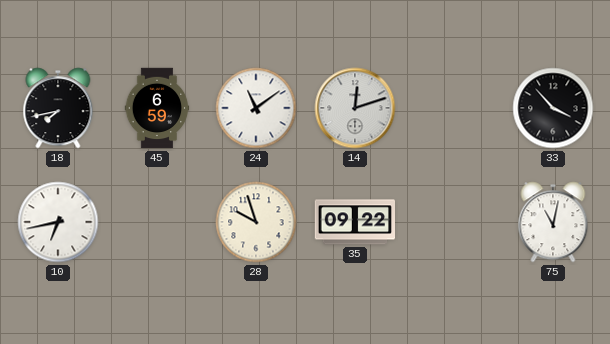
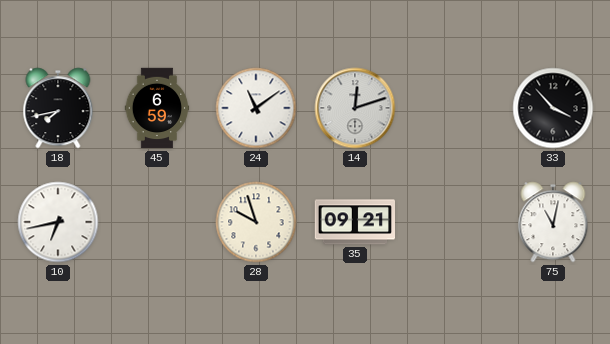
35: 09:22 -> 09:21
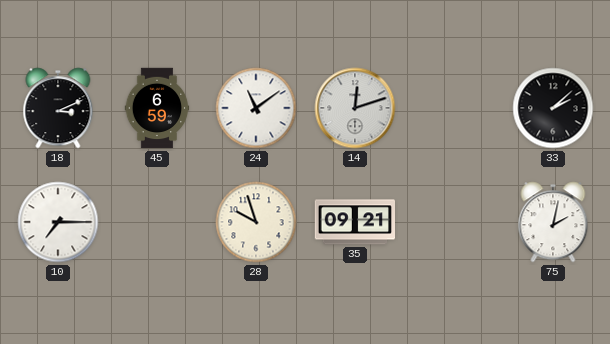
18: 7:43 -> 3:11
33: 3:53 -> 2:08
10: 6:43 -> 7:15
75: 11:02 -> 2:02
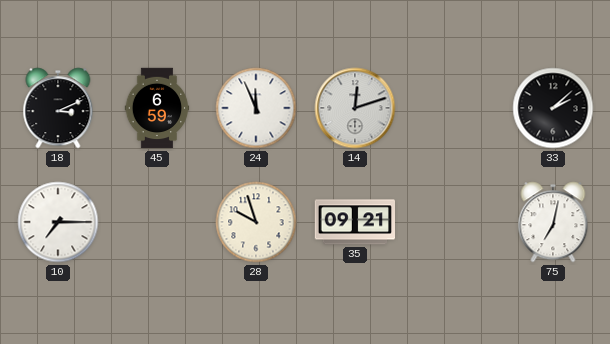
24: 11:09 -> 11:56
75: 2:02 -> 7:02
